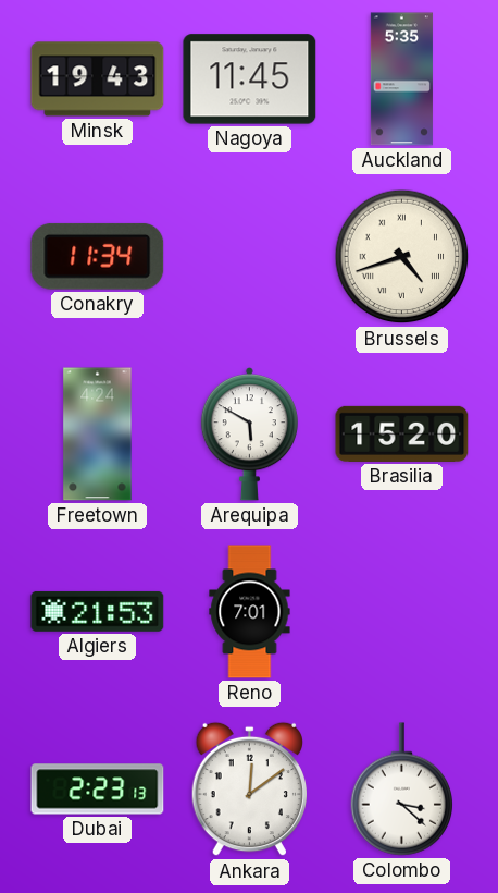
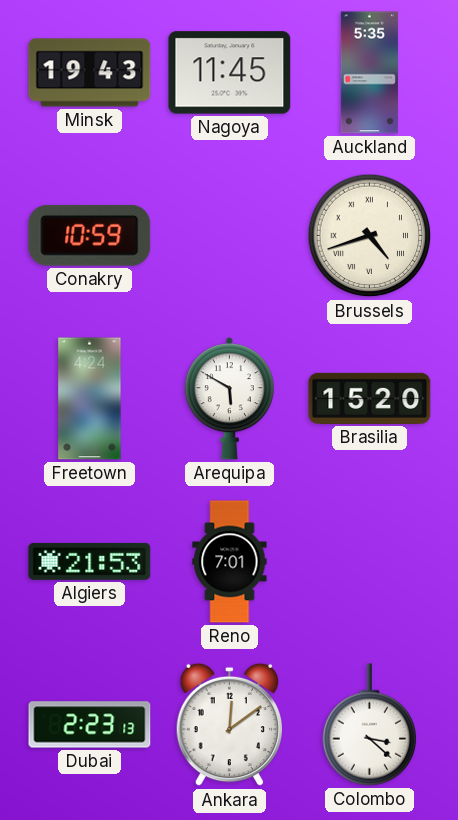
Conakry: 11:34 -> 10:59
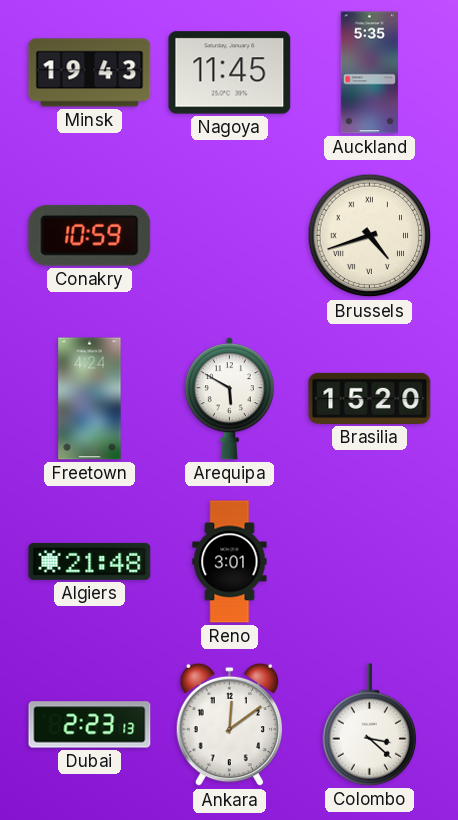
Algiers: 21:53 -> 21:48
Reno: 7:01 -> 3:01
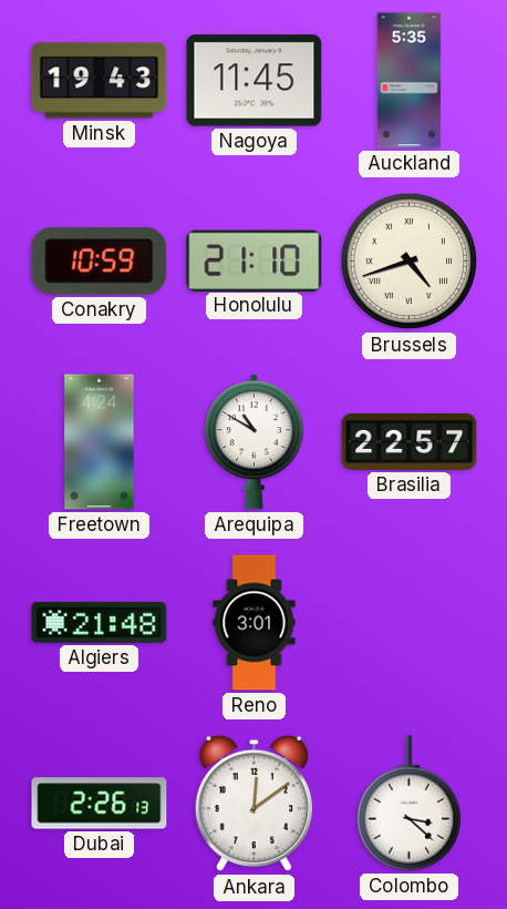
Honolulu: none -> 21:10
Arequipa: 5:50 -> 10:50
Brasilia: 15:20 -> 22:57
Dubai: 2:23 -> 2:26
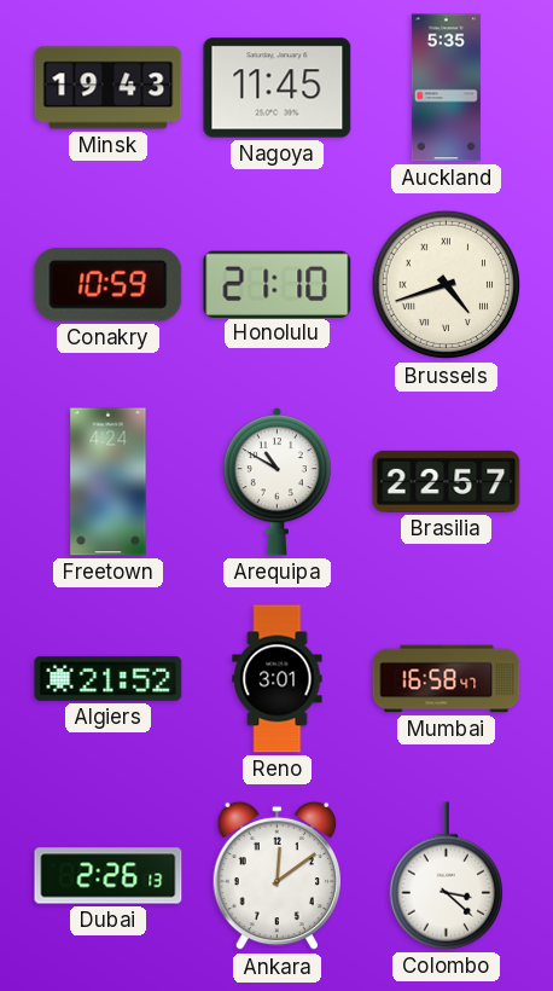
Algiers: 21:48 -> 21:52
Mumbai: none -> 16:58
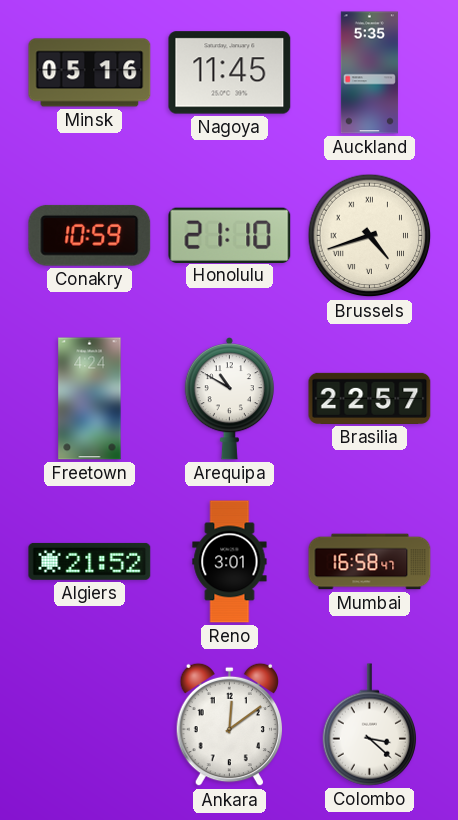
Minsk: 19:43 -> 05:16
Dubai: 2:26 -> none
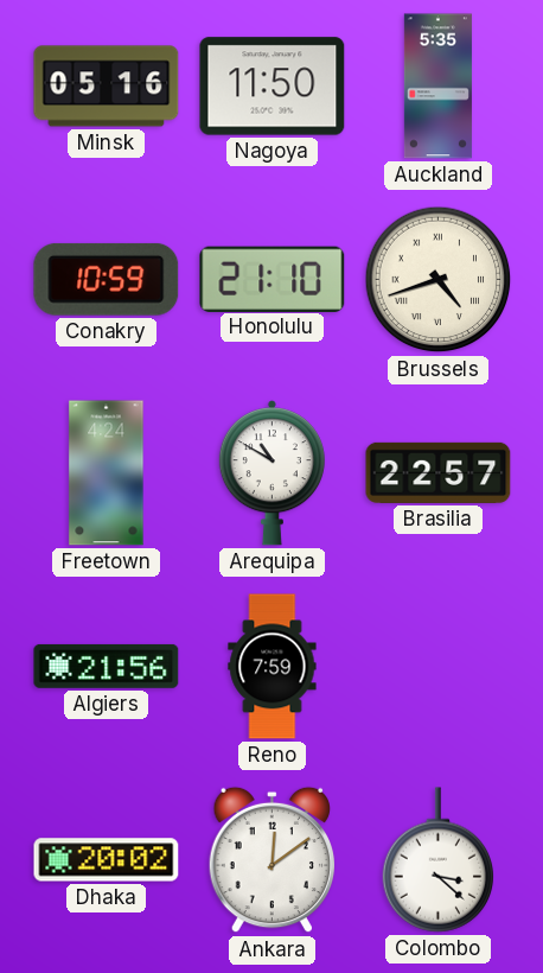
Nagoya: 11:45 -> 11:50
Algiers: 21:52 -> 21:56
Reno: 3:01 -> 7:59
Mumbai: 16:58 -> none
Dhaka: none -> 20:02
